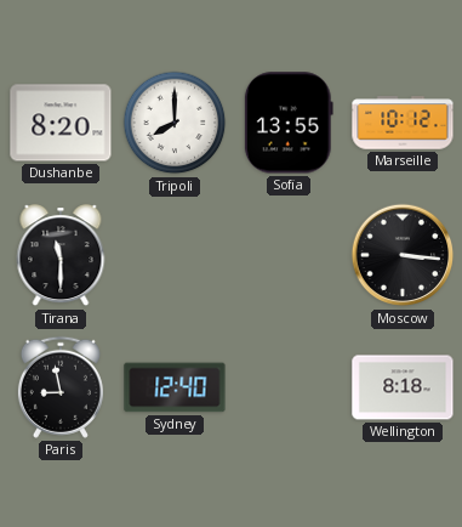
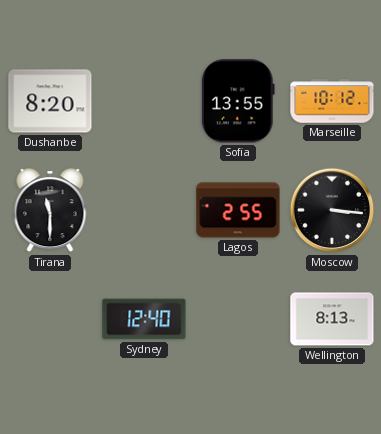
Tripoli: 8:00 -> none
Lagos: none -> 2:55
Paris: 8:58 -> none
Wellington: 8:18 -> 8:13
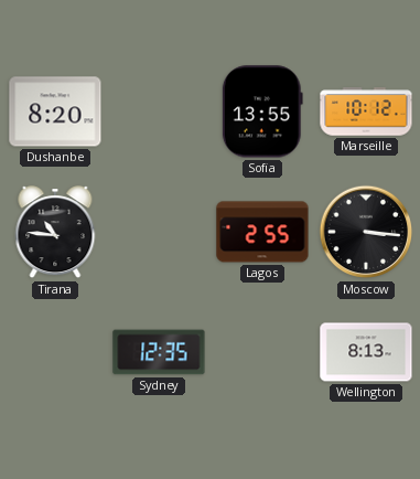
Tirana: 11:30 -> 10:46
Sydney: 12:40 -> 12:35
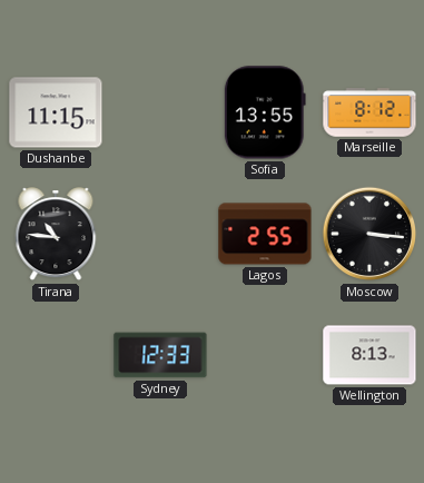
Dushanbe: 8:20 -> 11:15
Marseille: 10:12 -> 8:12
Sydney: 12:35 -> 12:33
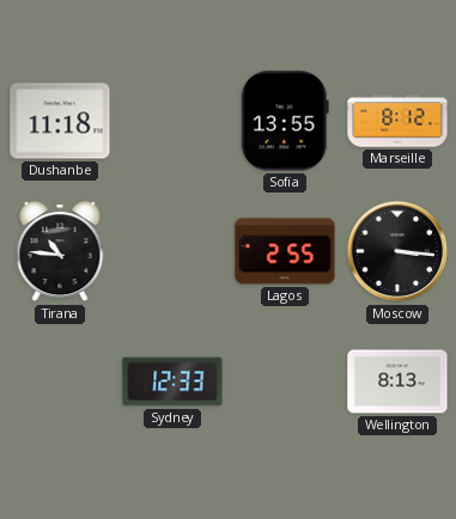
Dushanbe: 11:15 -> 11:18
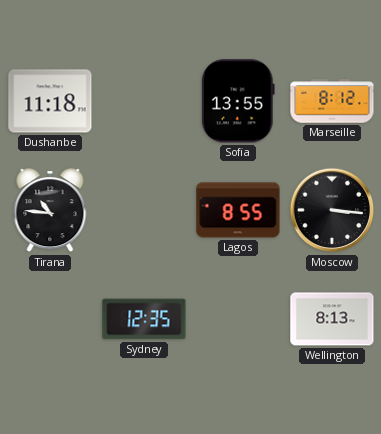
Lagos: 2:55 -> 8:55
Sydney: 12:33 -> 12:35
